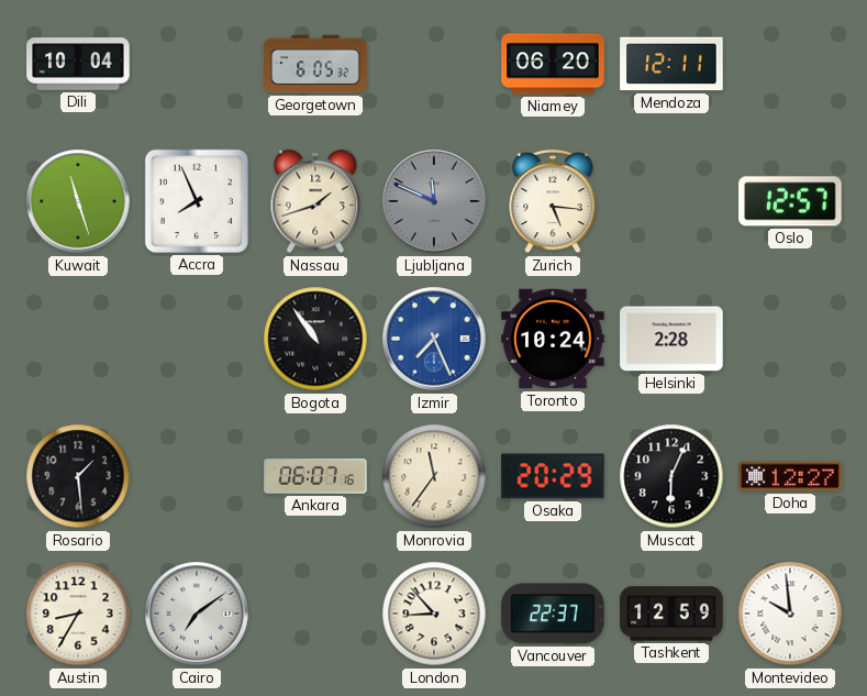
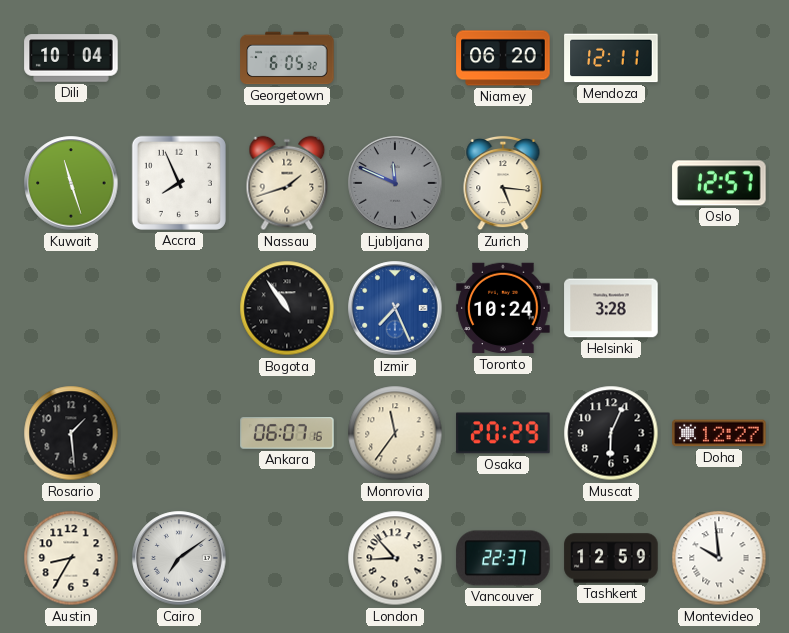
Helsinki: 2:28 -> 3:28
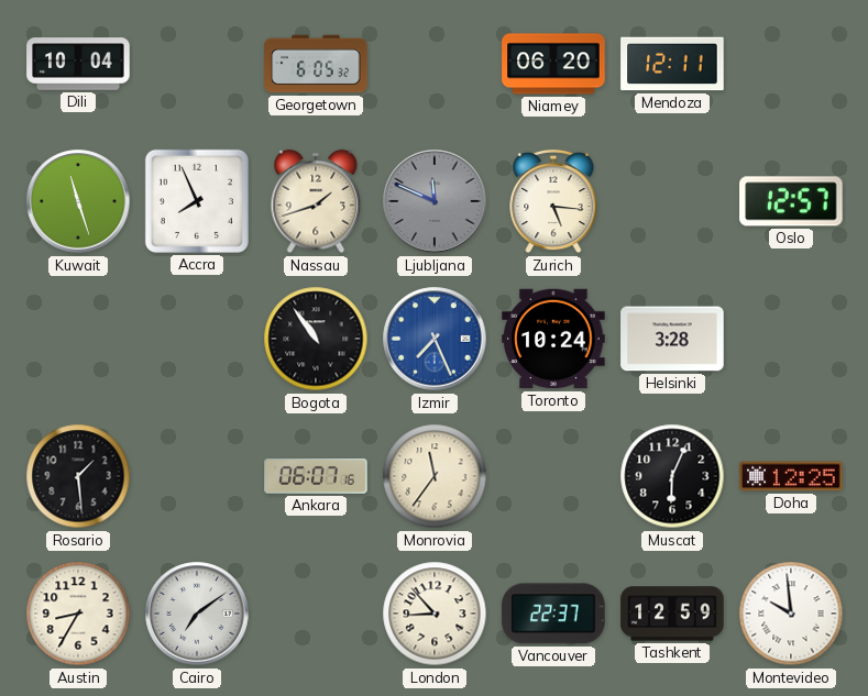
Osaka: 20:29 -> none
Doha: 12:27 -> 12:25
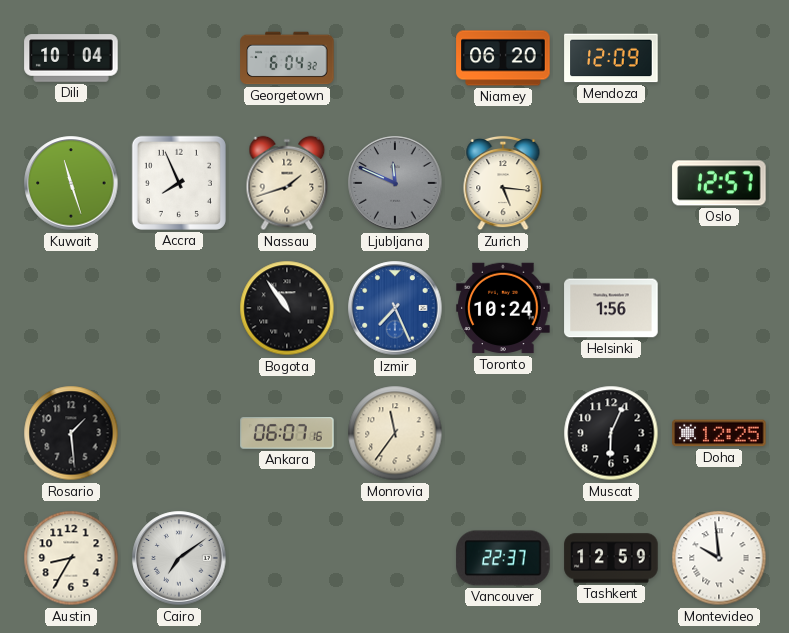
Georgetown: 6:05 -> 6:04
Mendoza: 12:11 -> 12:09
Helsinki: 3:28 -> 1:56
London: 8:53 -> none
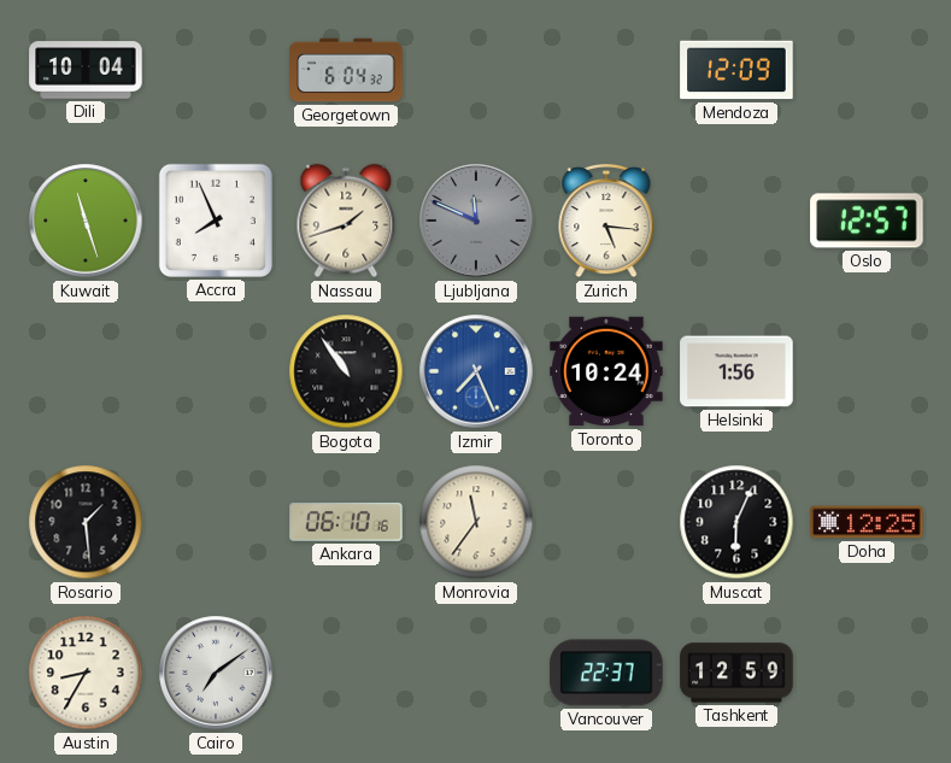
Niamey: 06:20 -> none
Ankara: 06:07 -> 06:10
Montevideo: 9:59 -> none
